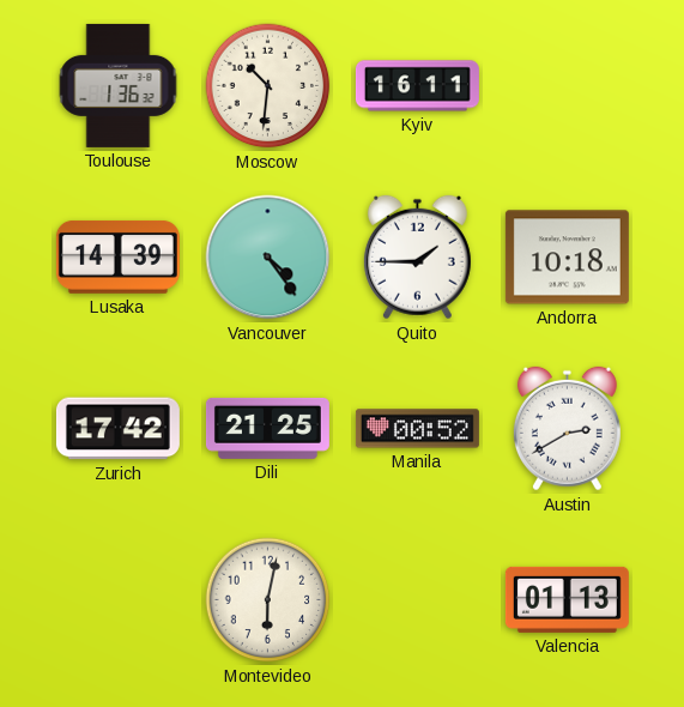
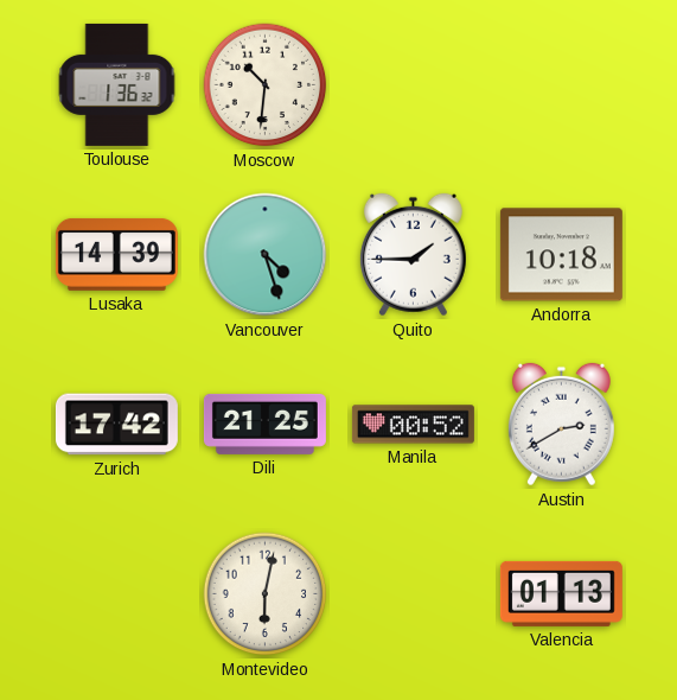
Kyiv: 16:11 -> none
Vancouver: 4:24 -> 4:27
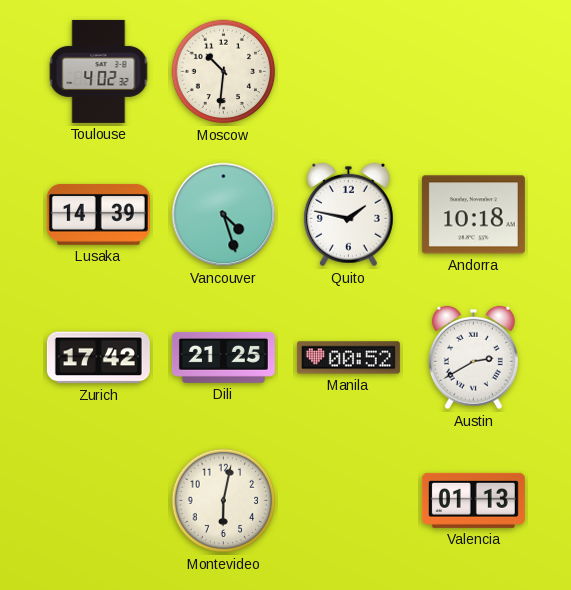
Toulouse: 1:36 -> 4:02
Quito: 1:45 -> 1:47
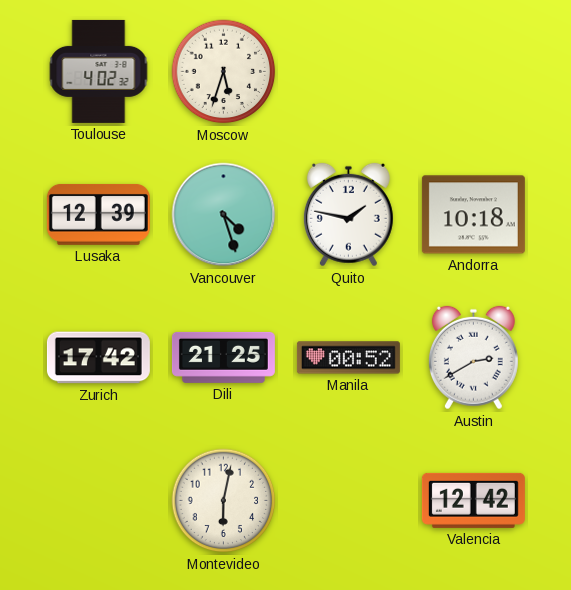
Moscow: 10:31 -> 5:33
Lusaka: 14:39 -> 12:39
Valencia: 01:13 -> 12:42
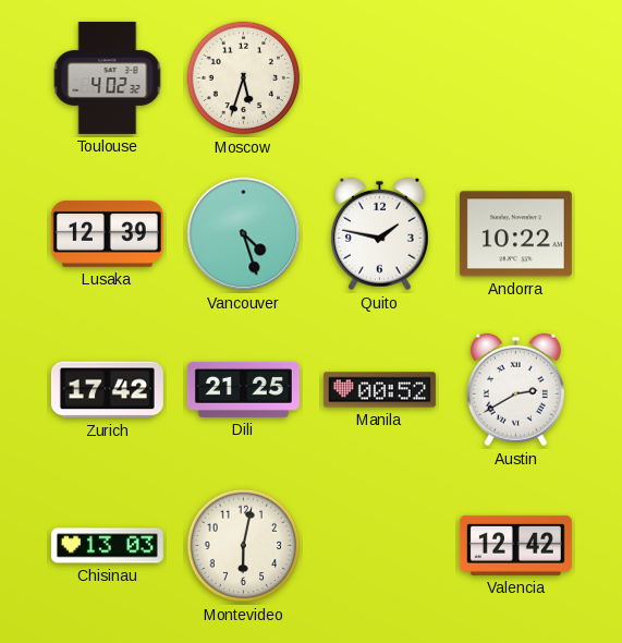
Andorra: 10:18 -> 10:22
Chisinau: none -> 13:03
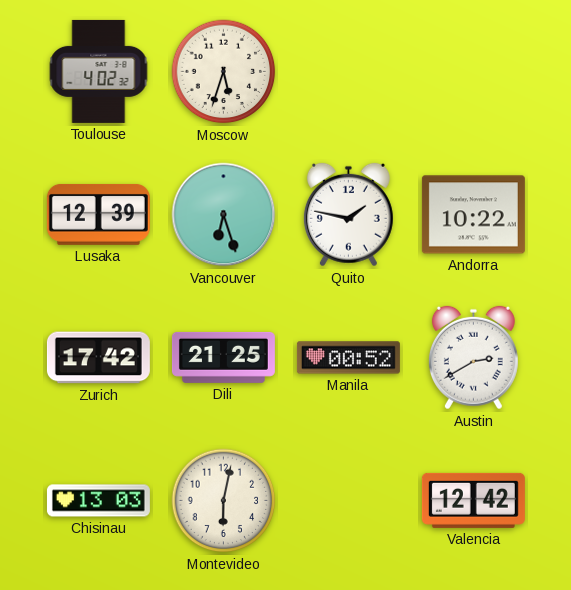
Vancouver: 4:27 -> 6:27
